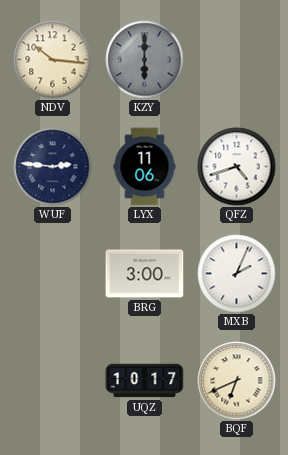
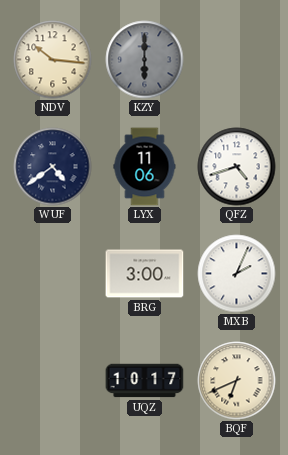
WUF: 2:46 -> 4:39
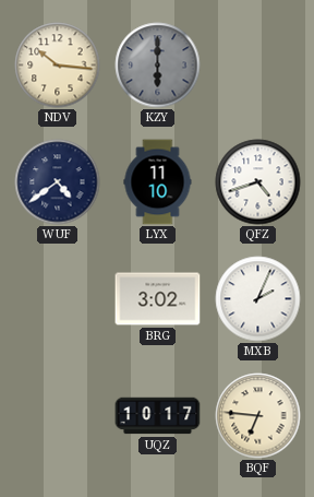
LYX: 11:06 -> 11:10
BRG: 3:00 -> 3:02
BQF: 6:41 -> 6:46
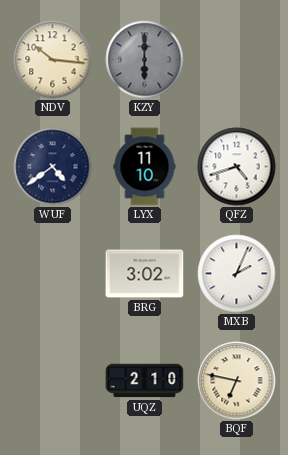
UQZ: 10:17 -> 2:10
BQF: 6:46 -> 6:47
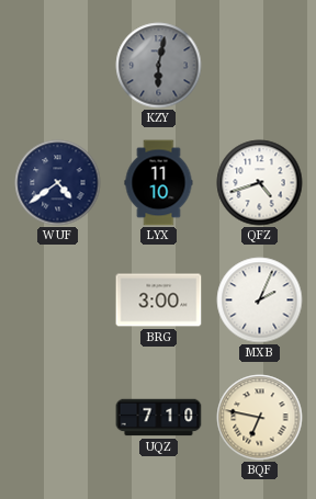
NDV: 10:16 -> none
KZY: 6:00 -> 6:02
BRG: 3:02 -> 3:00
UQZ: 2:10 -> 7:10
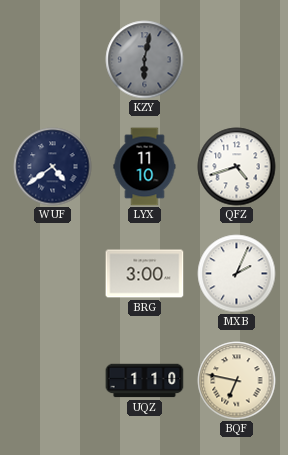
UQZ: 7:10 -> 1:10
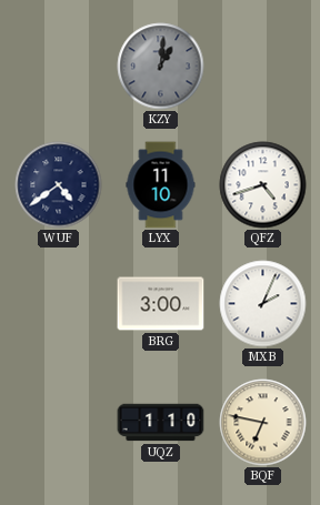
KZY: 6:02 -> 1:01
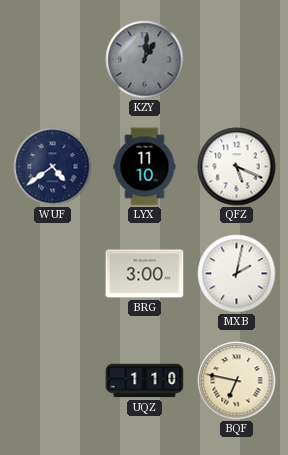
QFZ: 4:42 -> 5:19
MXB: 2:04 -> 2:02
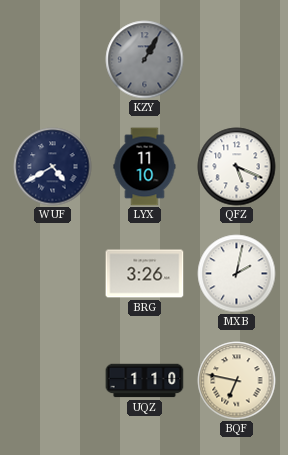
KZY: 1:01 -> 1:05
WUF: 4:39 -> 4:40
BRG: 3:00 -> 3:26
